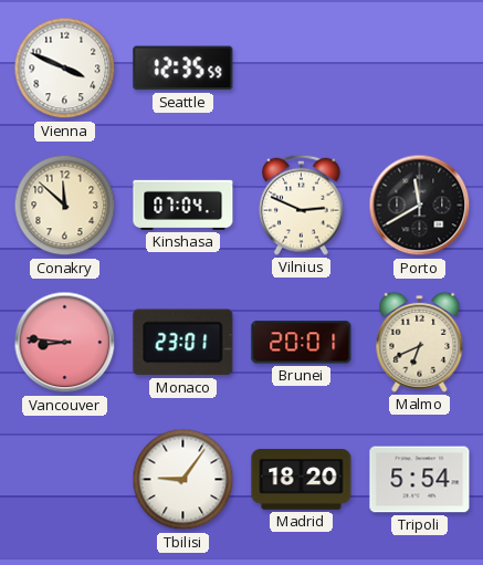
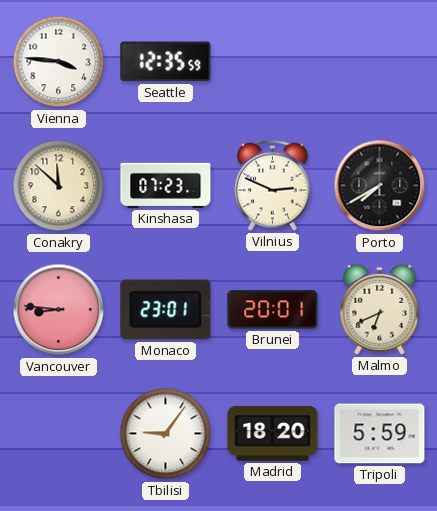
Vienna: 3:49 -> 3:46
Kinshasa: 07:04 -> 07:23
Porto: 11:40 -> 7:40
Tripoli: 5:54 -> 5:59
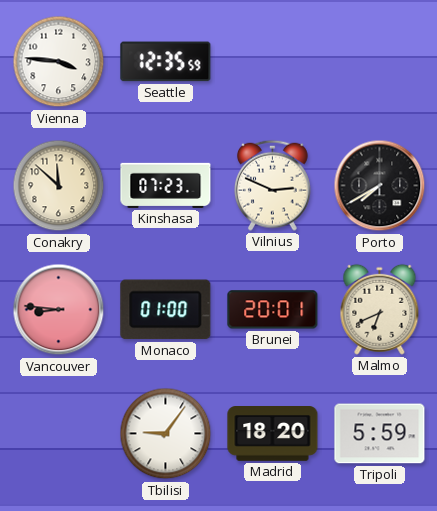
Monaco: 23:01 -> 01:00
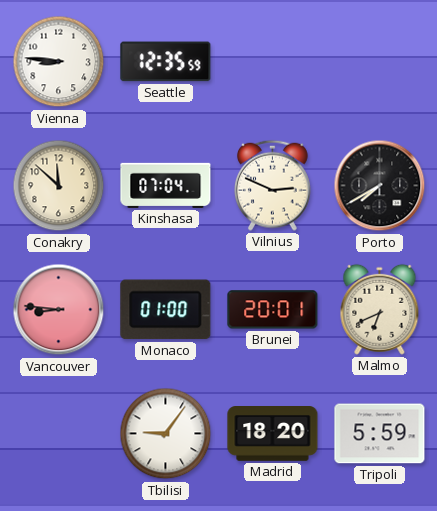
Vienna: 3:46 -> 8:46
Kinshasa: 07:23 -> 07:04
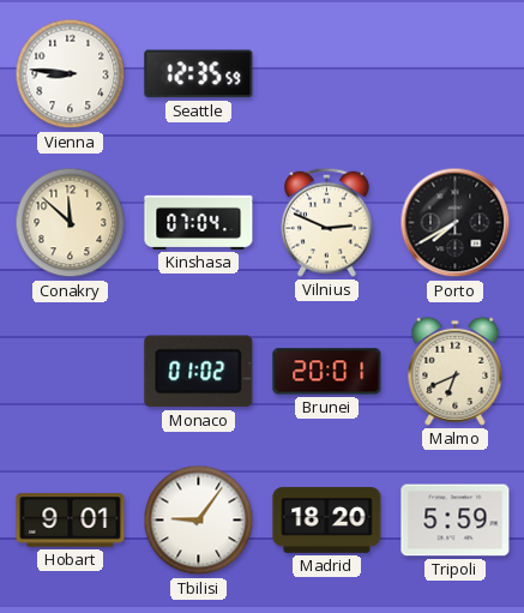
Vancouver: 8:46 -> none
Monaco: 01:00 -> 01:02
Hobart: none -> 9:01
